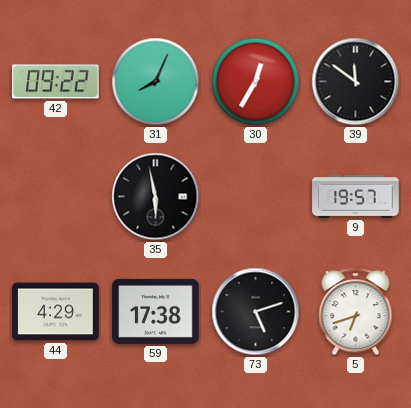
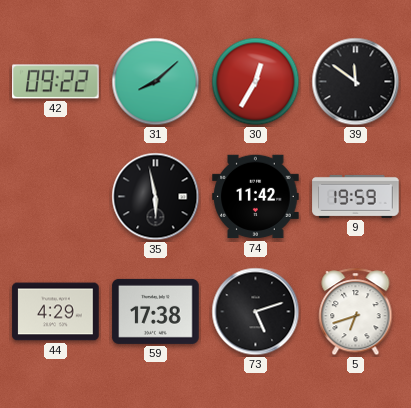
31: 8:04 -> 8:08
74: none -> 11:42
9: 19:57 -> 19:59
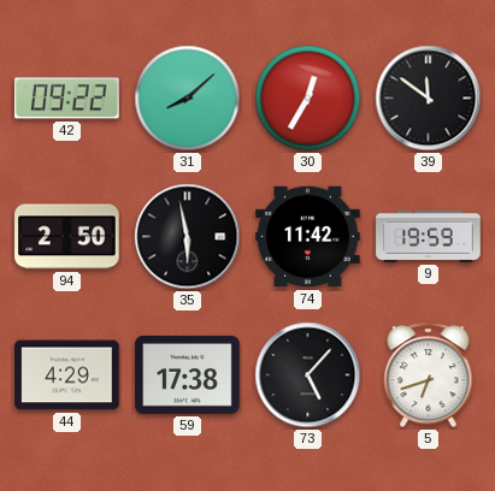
94: none -> 2:50
73: 5:12 -> 5:07
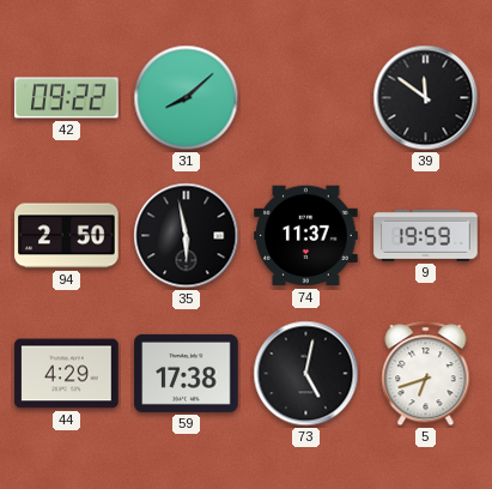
30: 12:35 -> none
74: 11:42 -> 11:37
73: 5:07 -> 5:02
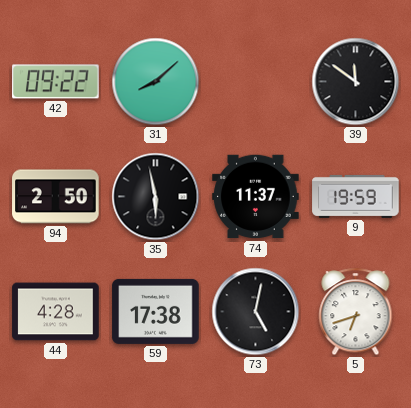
44: 4:29 -> 4:28
